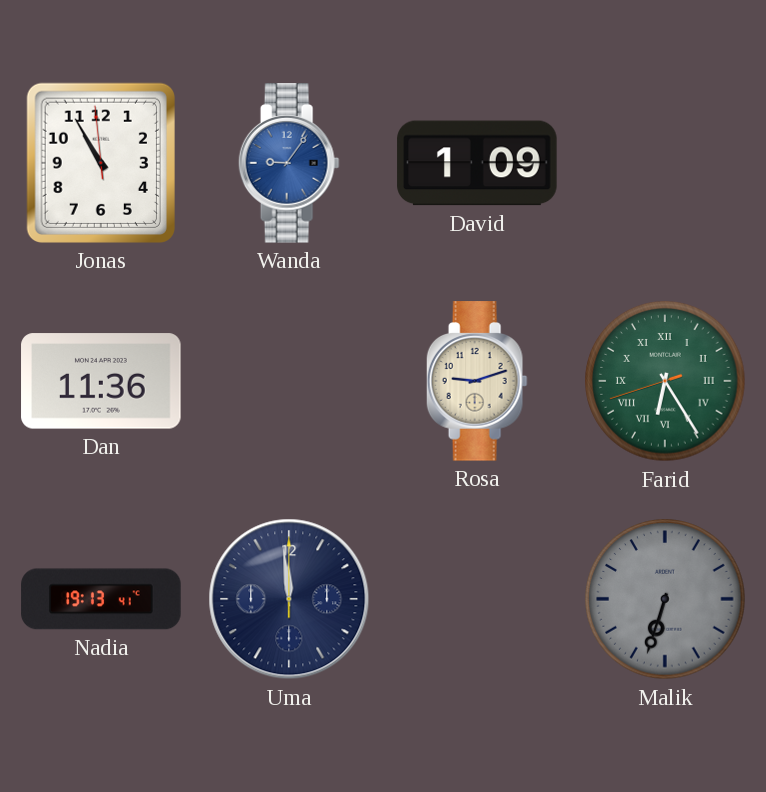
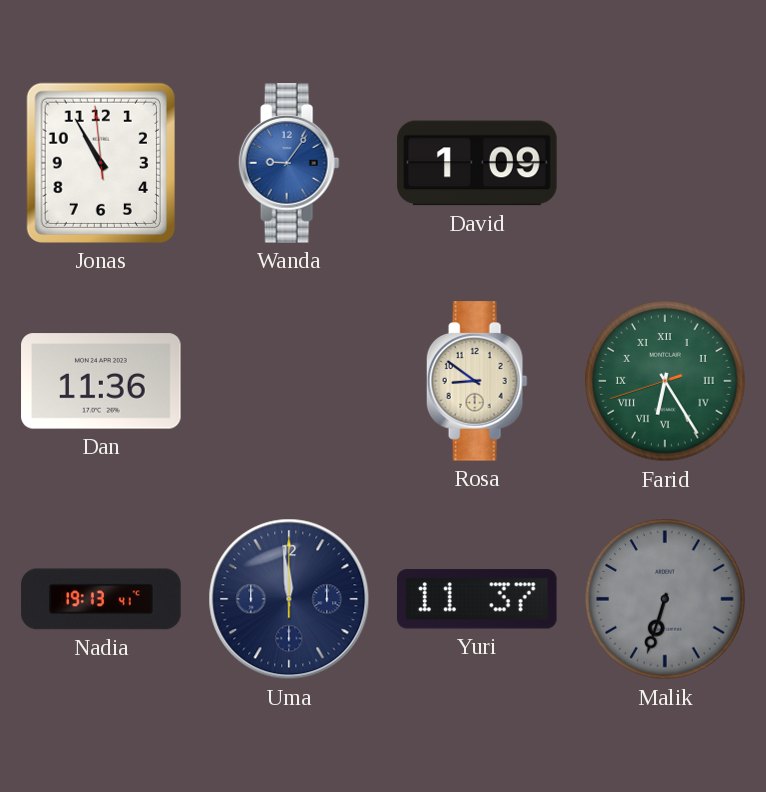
Rosa: 9:12 -> 8:51
Yuri: none -> 11:37
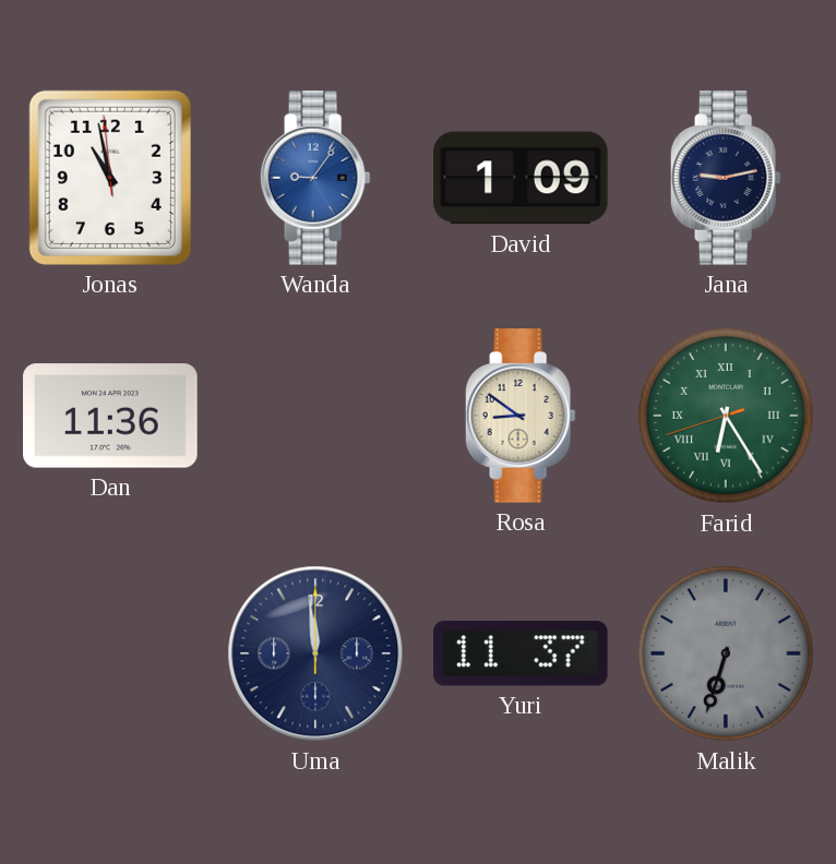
Jonas: 10:54 -> 10:57
Jana: none -> 9:13
Nadia: 19:13 -> none
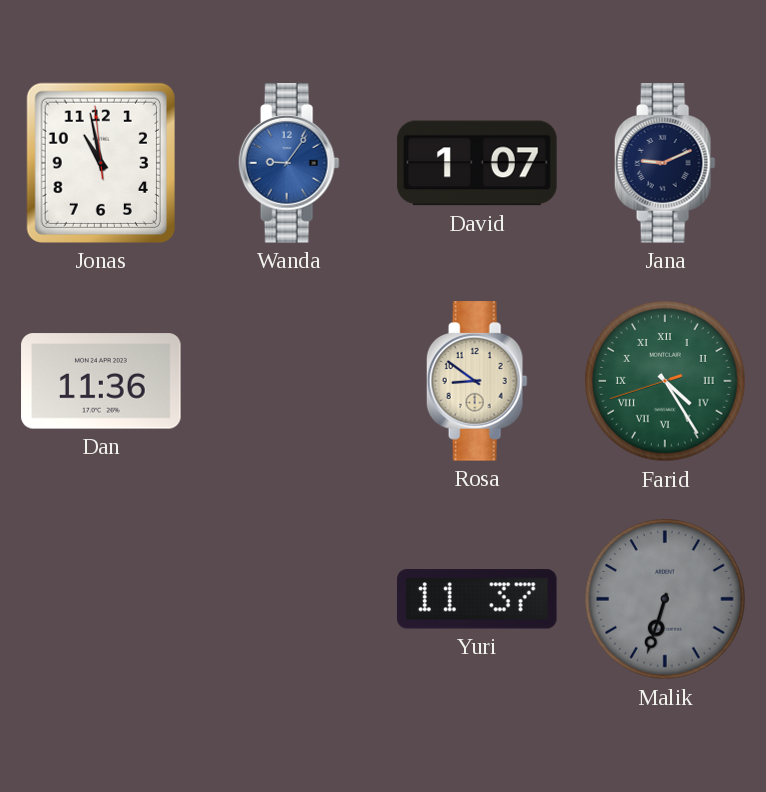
David: 1:09 -> 1:07
Jana: 9:13 -> 9:11
Farid: 6:24 -> 4:24
Uma: 11:59 -> none
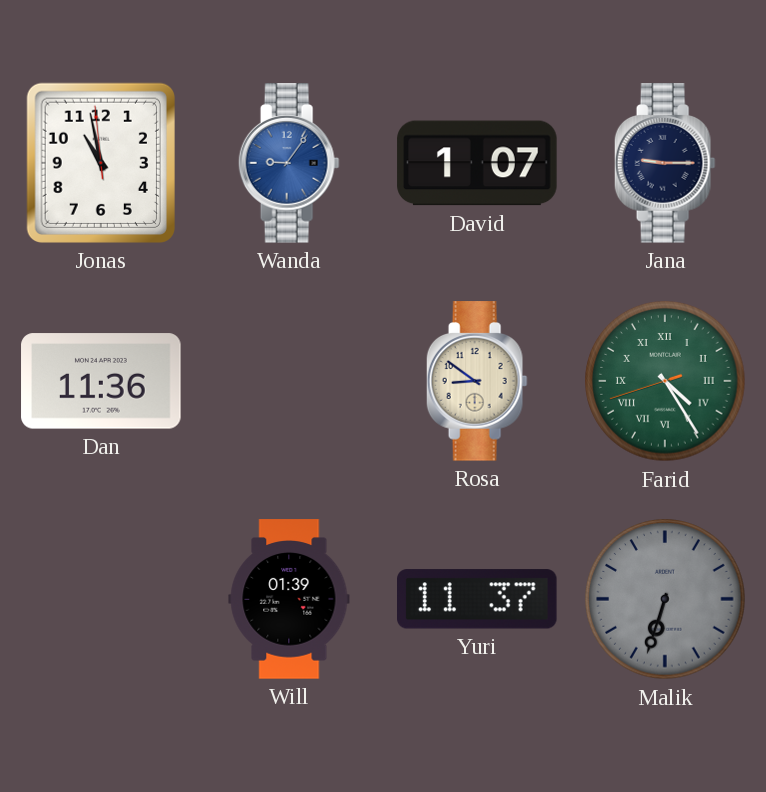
Jana: 9:11 -> 9:15
Will: none -> 01:39
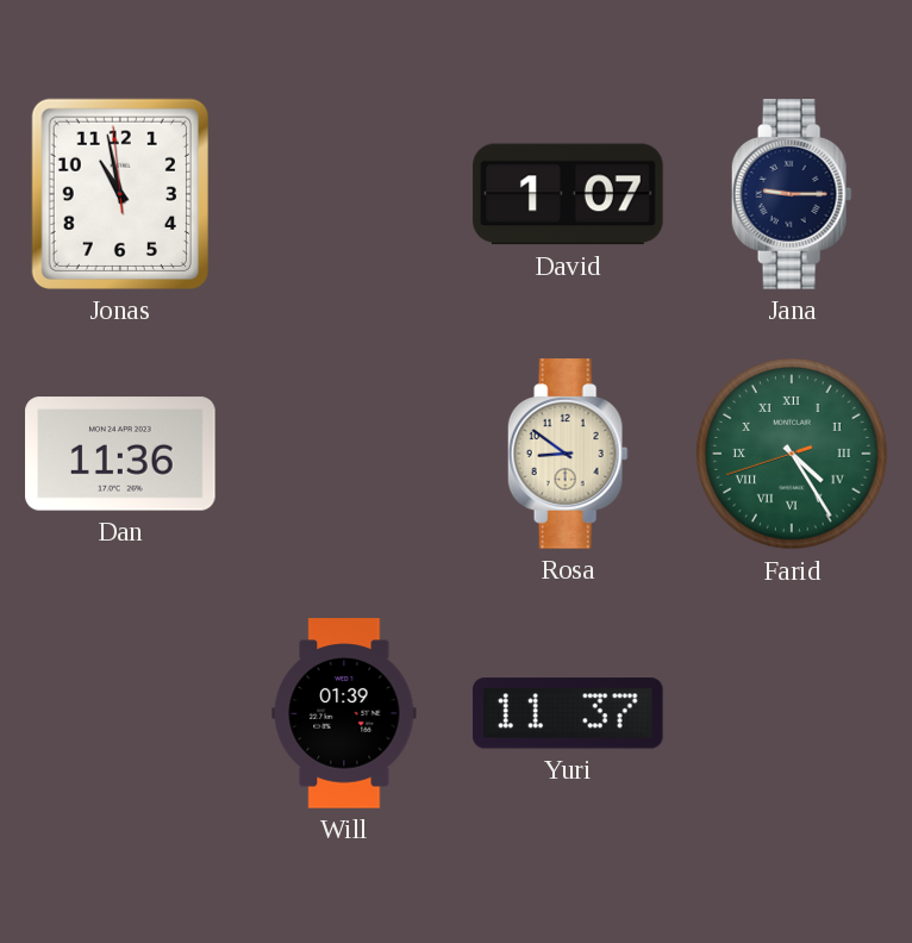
Wanda: 9:06 -> none
Malik: 6:33 -> none
